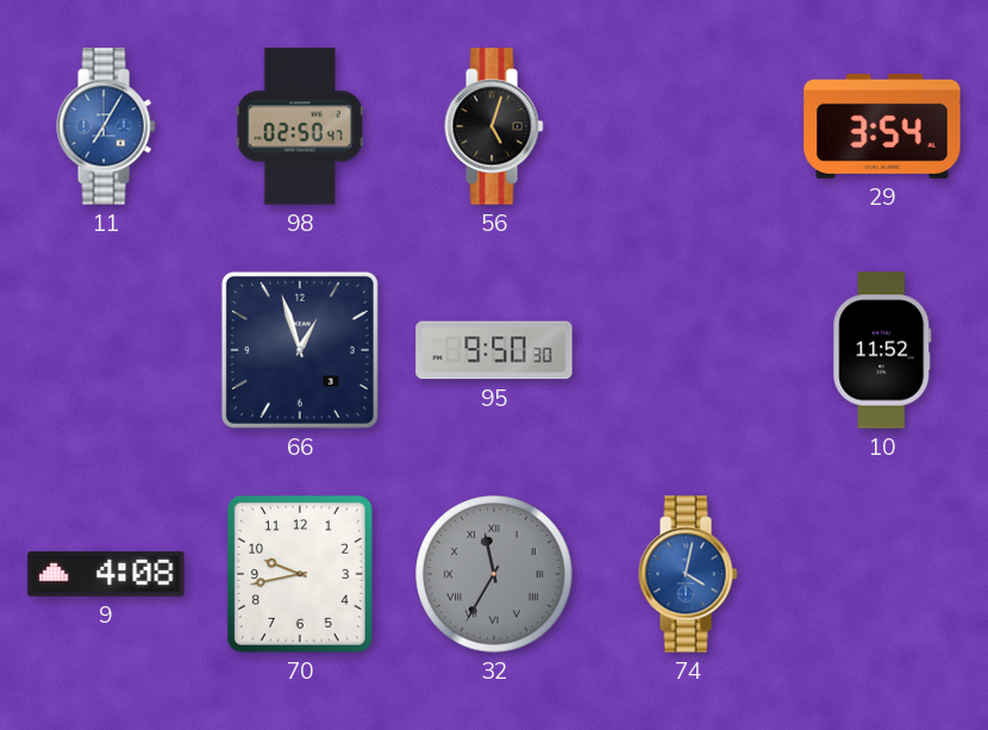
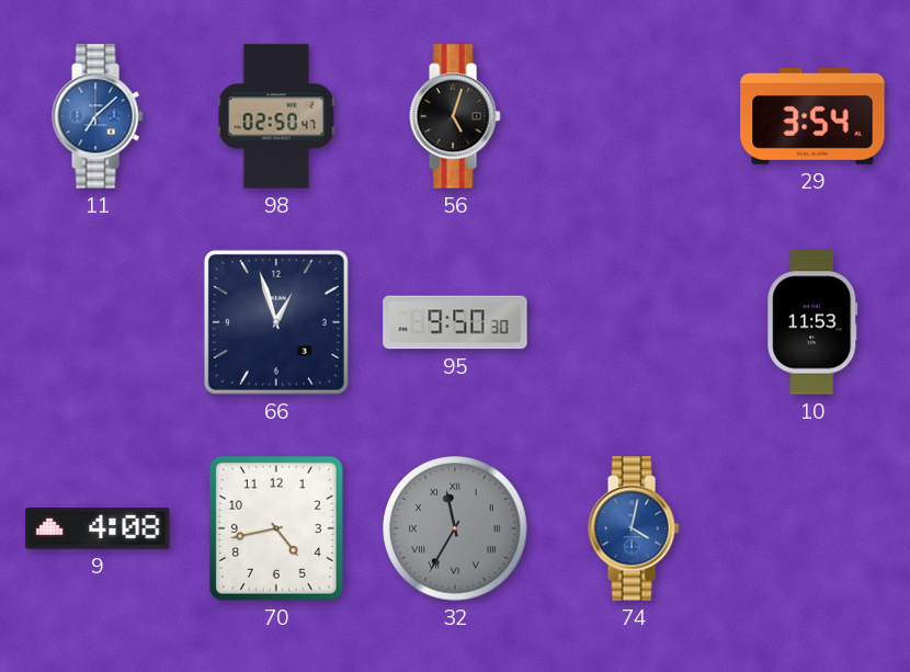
11: 7:05 -> 7:08
10: 11:52 -> 11:53
70: 9:43 -> 4:43
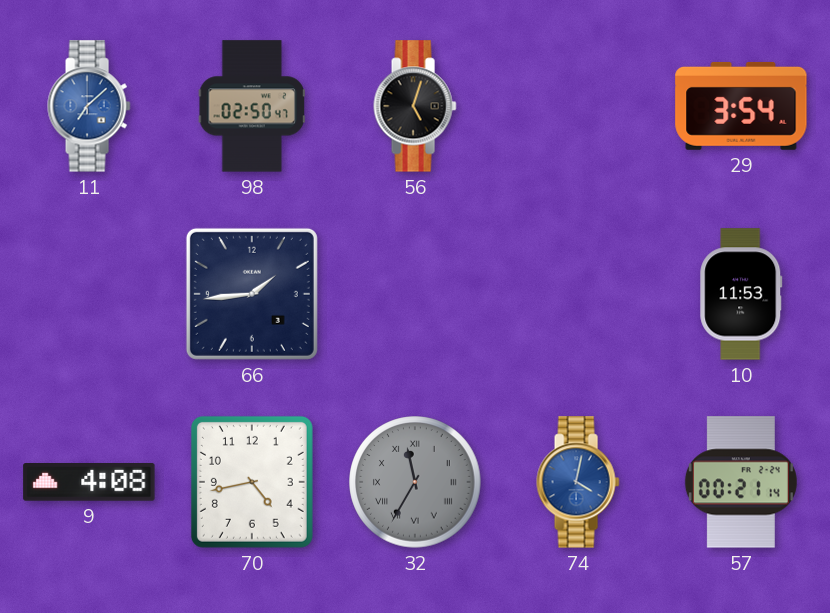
66: 12:57 -> 1:44
95: 9:50 -> none
57: none -> 00:21
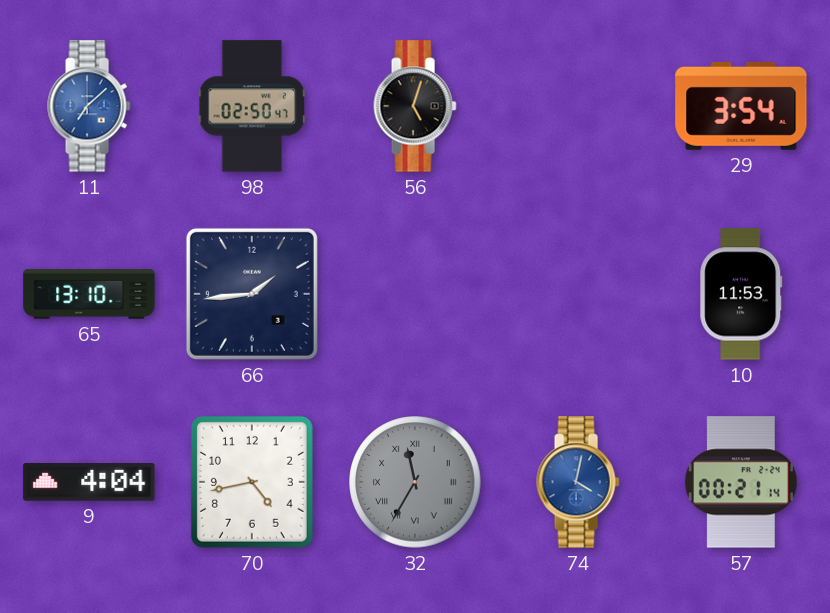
65: none -> 13:10
9: 4:08 -> 4:04
